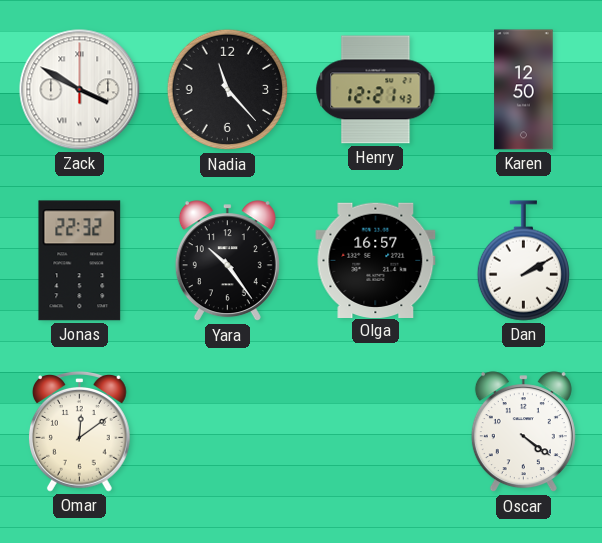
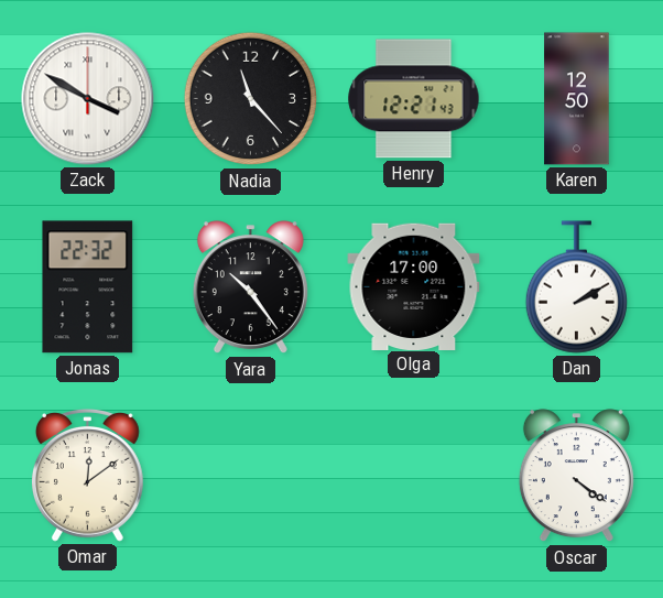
Olga: 16:57 -> 17:00
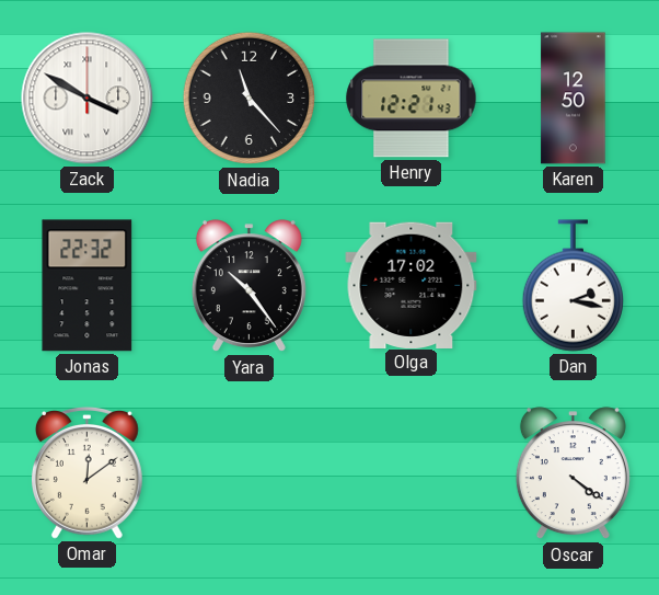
Olga: 17:00 -> 17:02
Dan: 2:10 -> 2:17
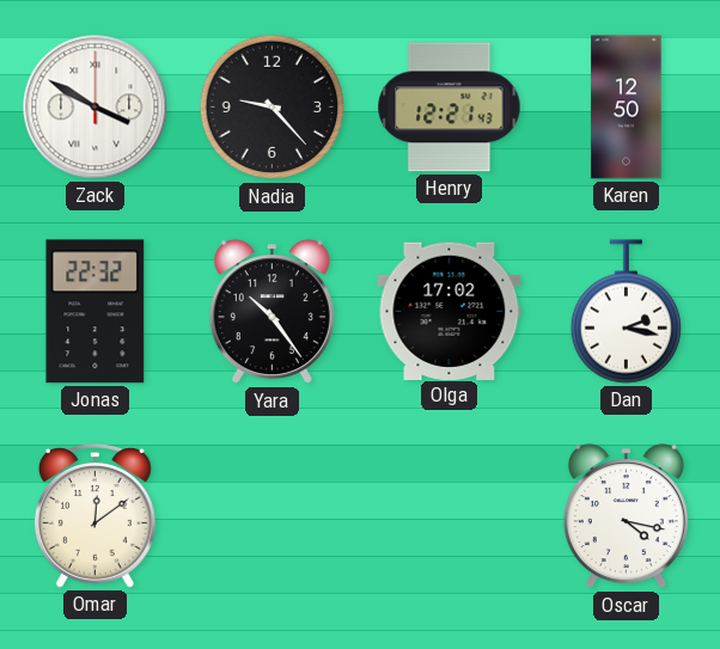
Nadia: 11:23 -> 9:23
Oscar: 4:21 -> 4:17
